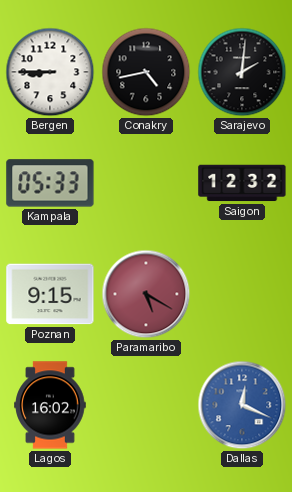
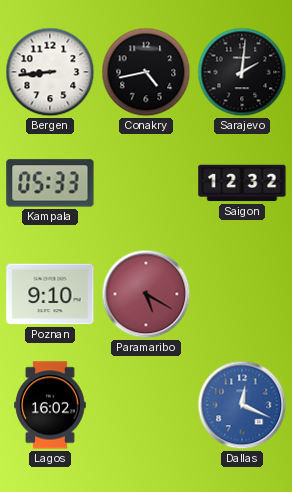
Bergen: 8:45 -> 8:44
Poznan: 9:15 -> 9:10
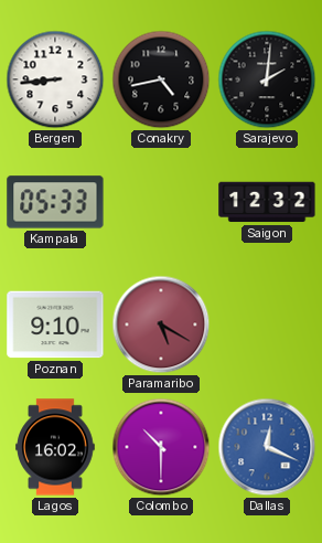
Colombo: none -> 10:30
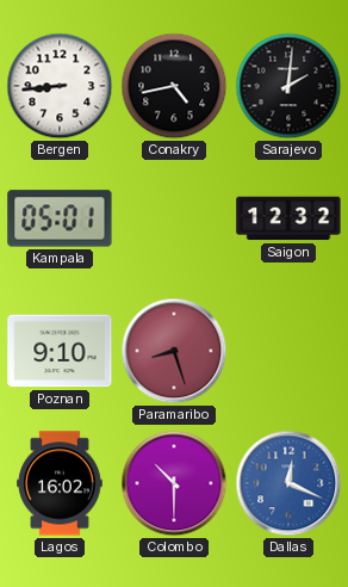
Kampala: 05:33 -> 05:01
Paramaribo: 5:20 -> 8:27
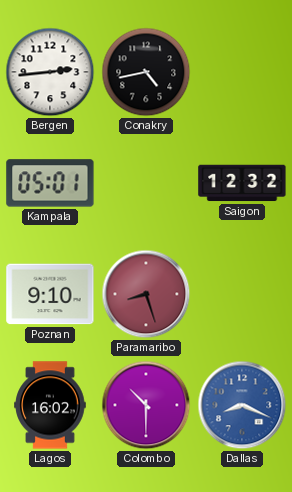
Bergen: 8:44 -> 2:44
Sarajevo: 2:01 -> none
Dallas: 12:19 -> 8:19
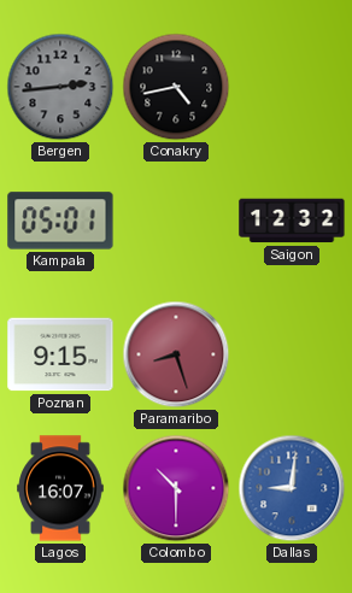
Bergen dial: white -> grey
Poznan: 9:10 -> 9:15
Lagos: 16:02 -> 16:07
Dallas: 8:19 -> 9:01
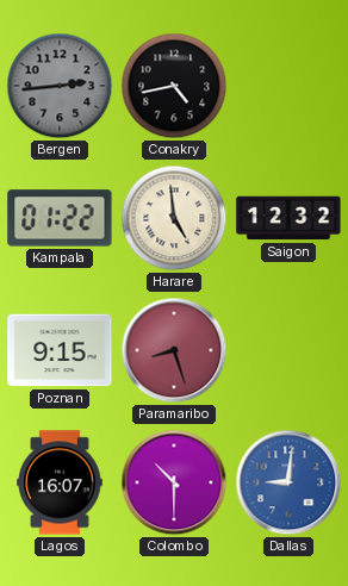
Kampala: 05:01 -> 01:22
Harare: none -> 4:59
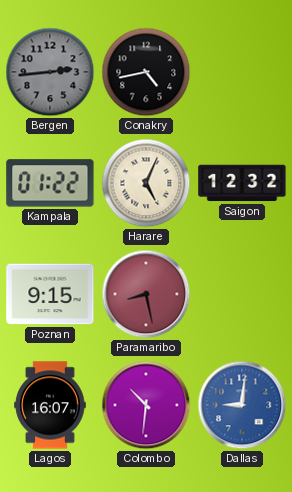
Harare: 4:59 -> 5:04
Paramaribo: 8:27 -> 8:28
Colombo: 10:30 -> 10:31
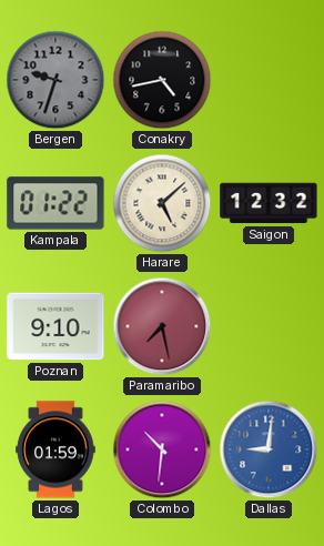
Bergen: 2:44 -> 9:33
Harare: 5:04 -> 5:08
Poznan: 9:15 -> 9:10
Paramaribo: 8:28 -> 7:28
Lagos: 16:07 -> 01:59
